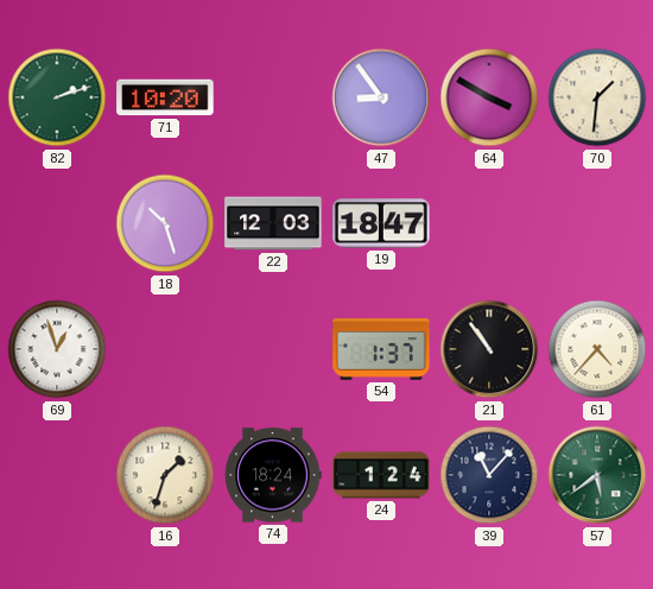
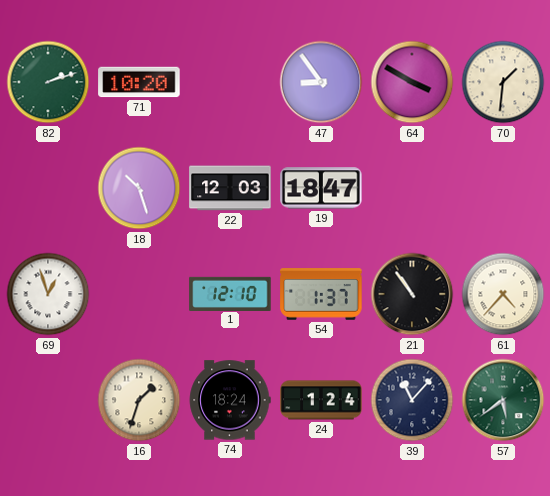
1: none -> 12:10
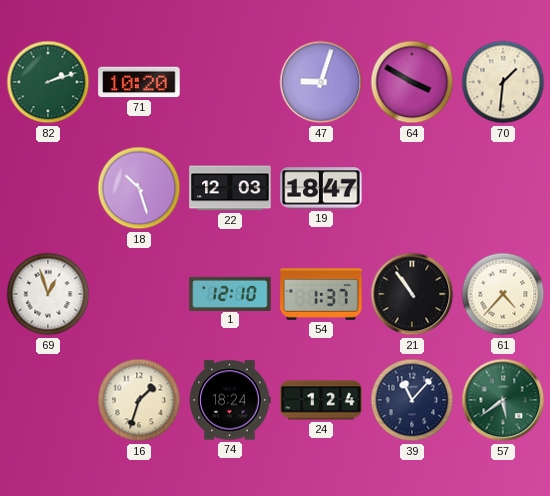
47: 8:54 -> 9:03
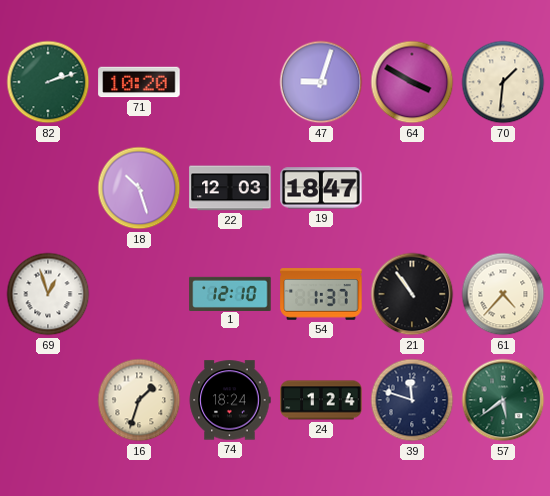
39: 11:07 -> 11:48
